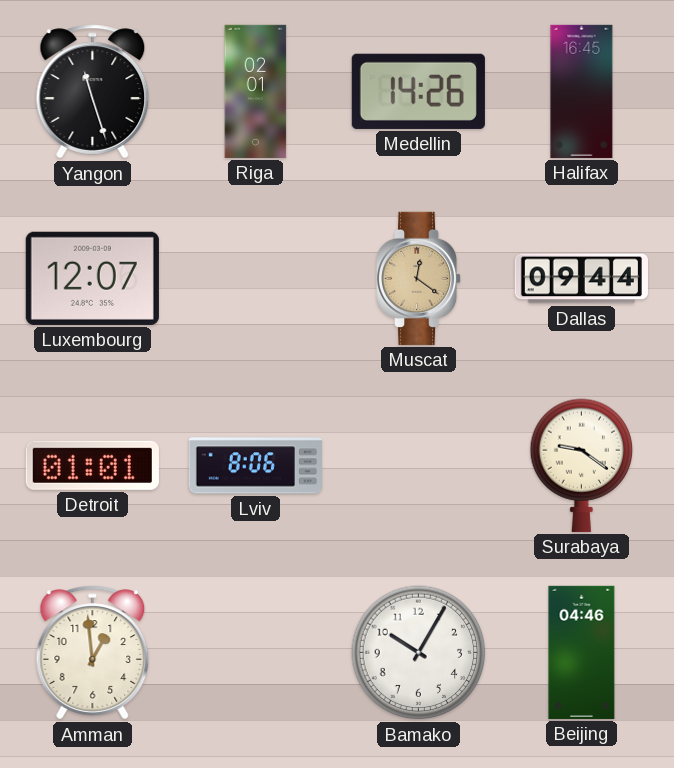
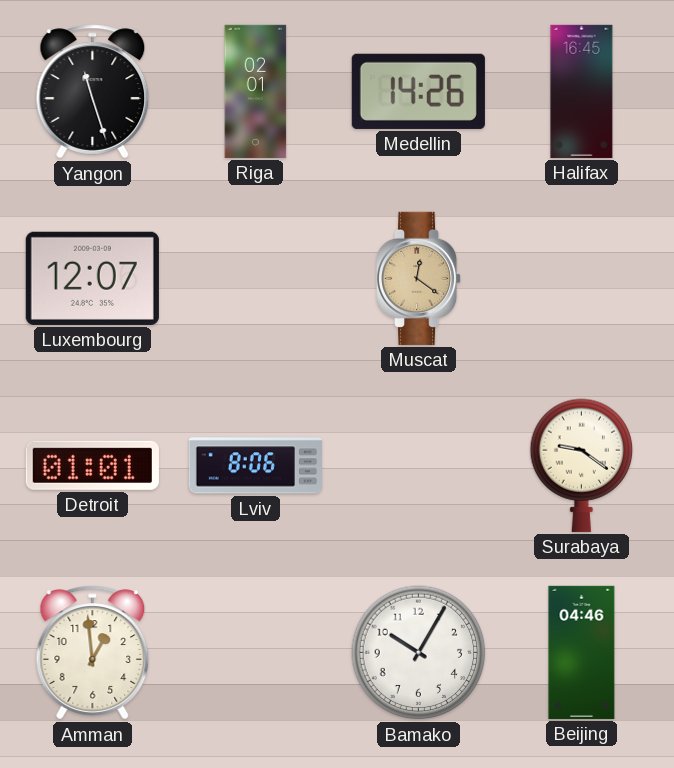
Dallas: 09:44 -> none
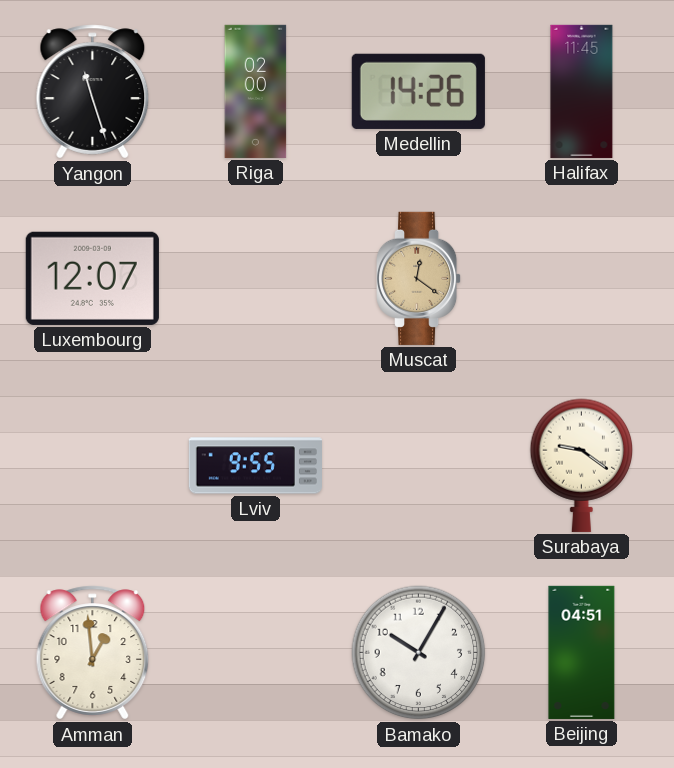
Riga: 02:01 -> 02:00
Halifax: 16:45 -> 11:45
Detroit: 01:01 -> none
Lviv: 8:06 -> 9:55
Beijing: 04:46 -> 04:51
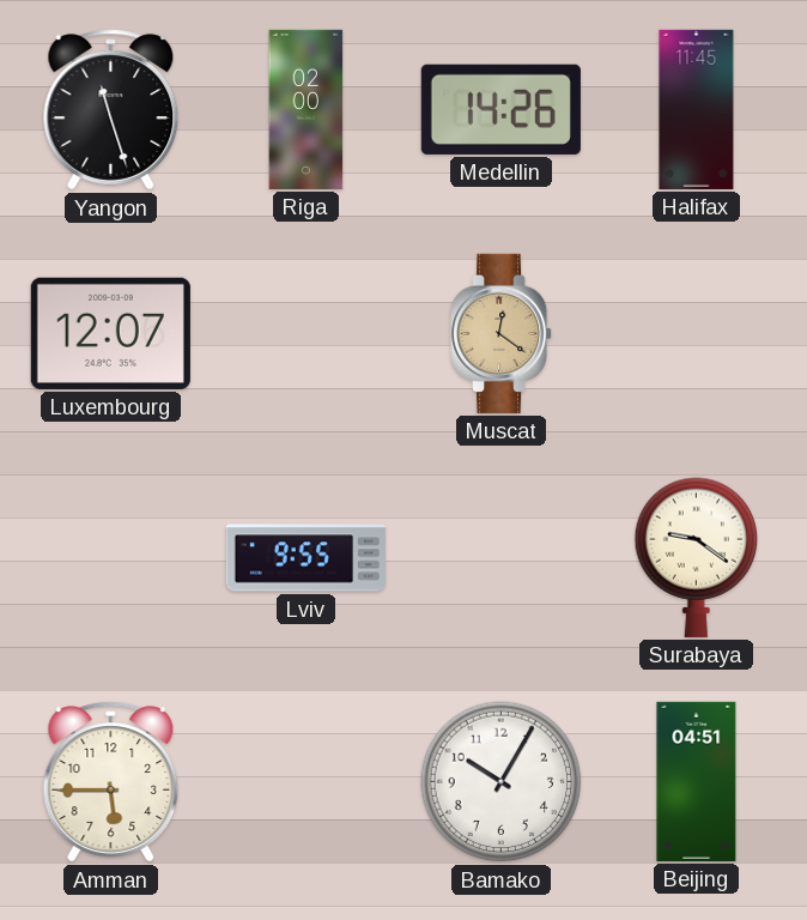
Amman: 12:59 -> 5:45
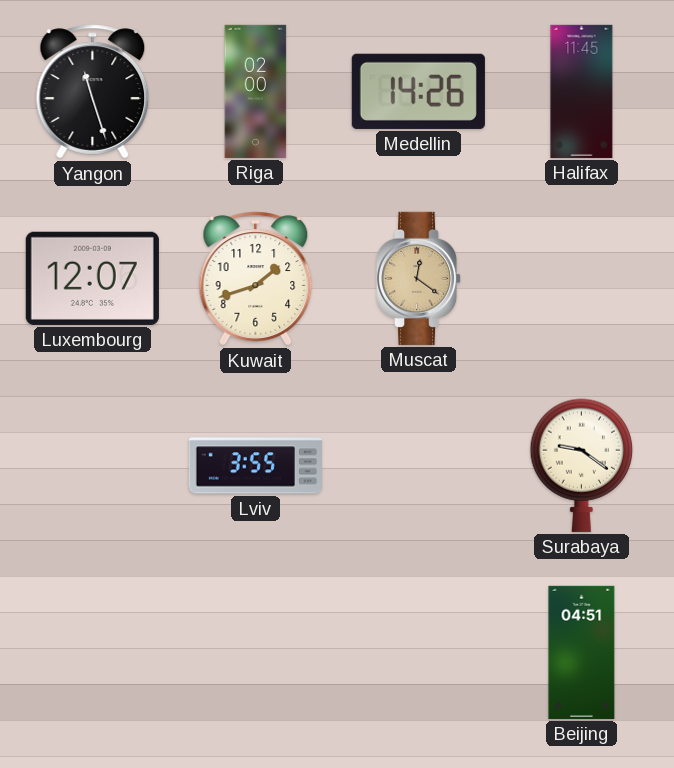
Kuwait: none -> 1:42
Lviv: 9:55 -> 3:55
Amman: 5:45 -> none
Bamako: 10:05 -> none
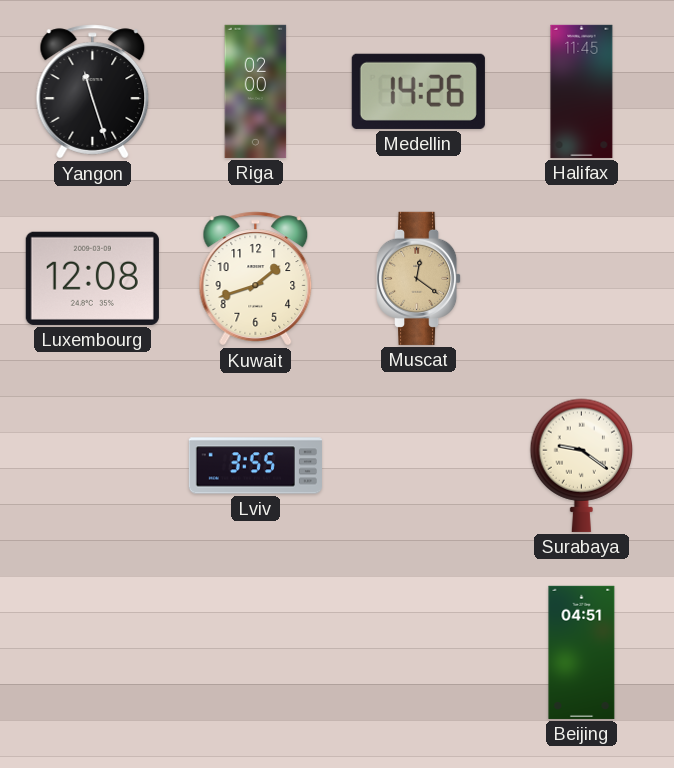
Luxembourg: 12:07 -> 12:08
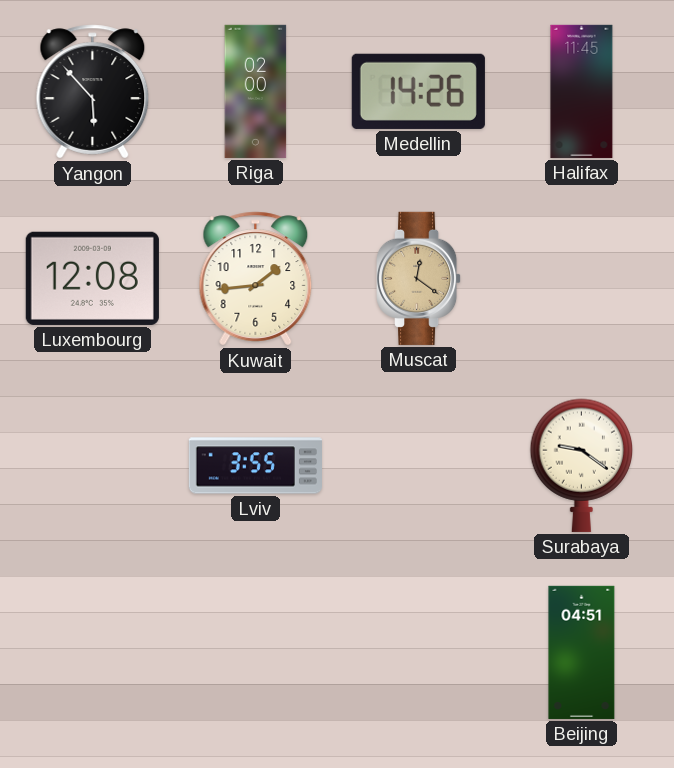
Yangon: 11:27 -> 5:53
Kuwait: 1:42 -> 1:44
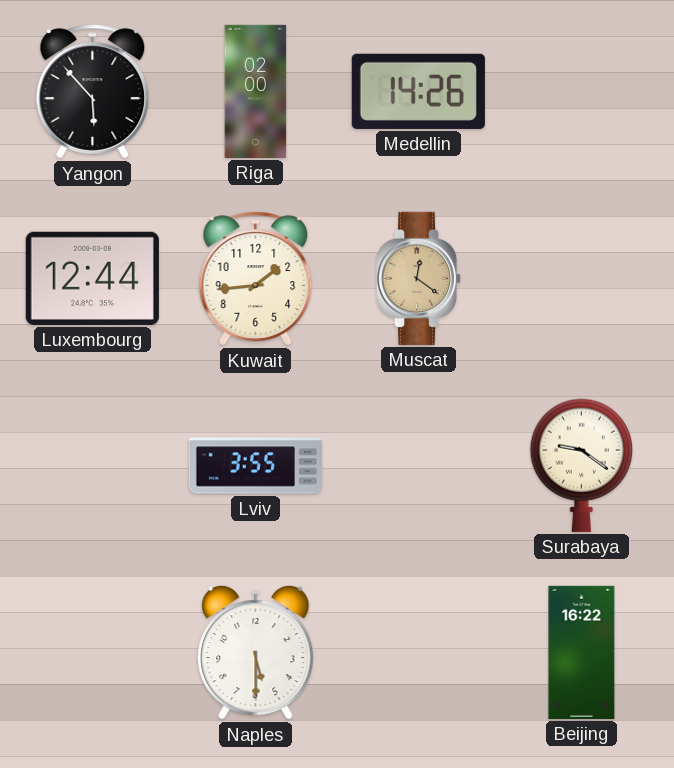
Halifax: 11:45 -> none
Luxembourg: 12:08 -> 12:44
Naples: none -> 5:30
Beijing: 04:51 -> 16:22
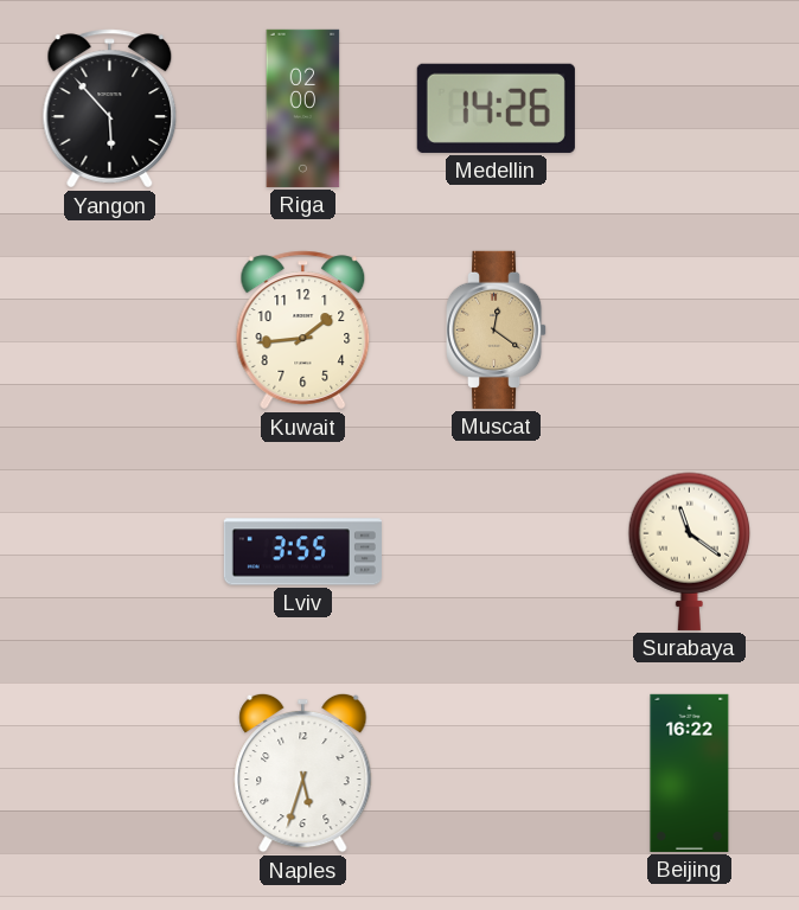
Luxembourg: 12:44 -> none
Surabaya: 9:21 -> 11:21
Naples: 5:30 -> 5:33
